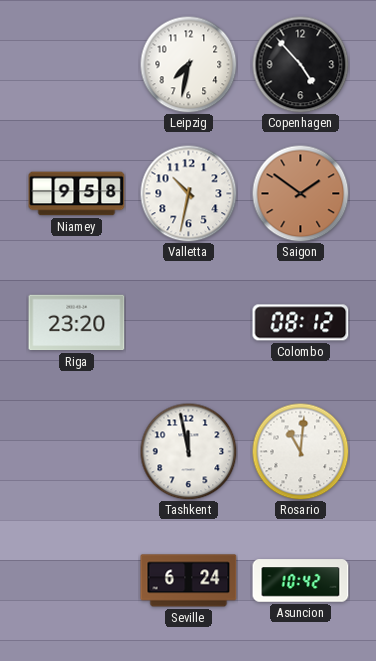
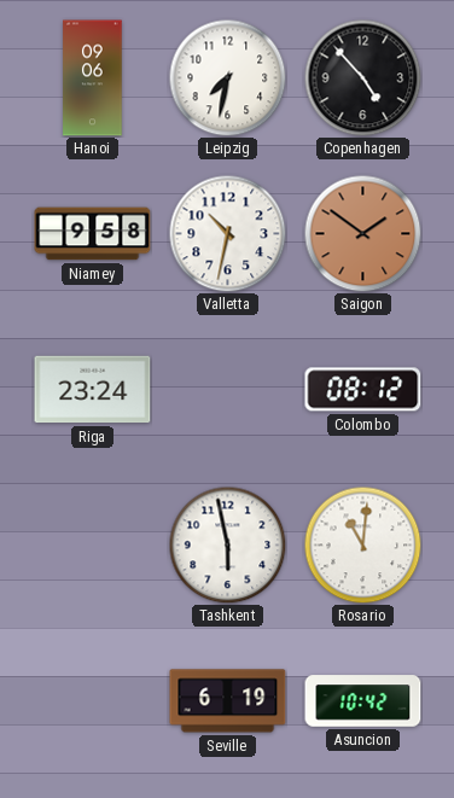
Hanoi: none -> 09:06
Riga: 23:20 -> 23:24
Tashkent: 11:58 -> 5:58
Seville: 6:24 -> 6:19
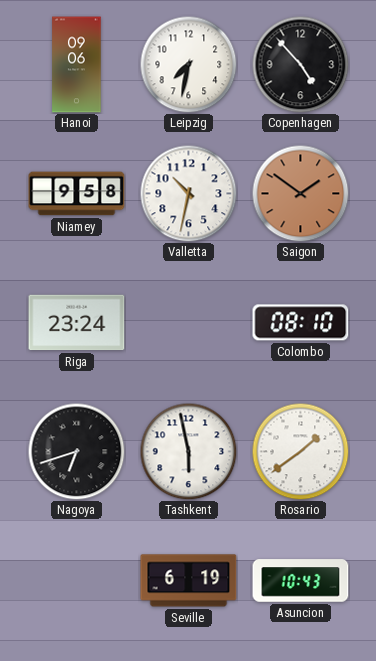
Colombo: 08:12 -> 08:10
Nagoya: none -> 6:42
Rosario: 11:01 -> 1:39
Asuncion: 10:42 -> 10:43
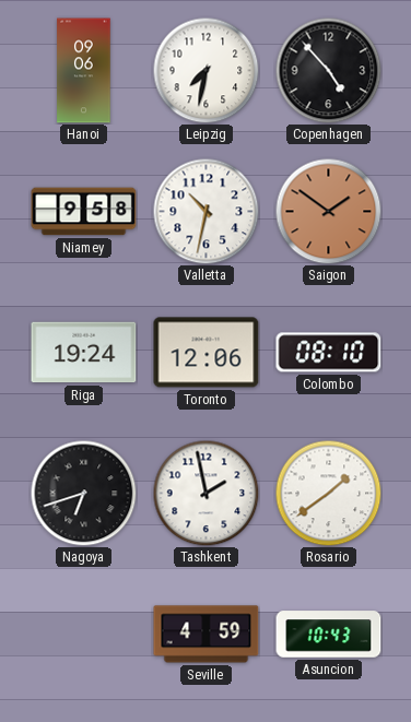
Riga: 23:24 -> 19:24
Toronto: none -> 12:06
Tashkent: 5:58 -> 1:58
Seville: 6:19 -> 4:59
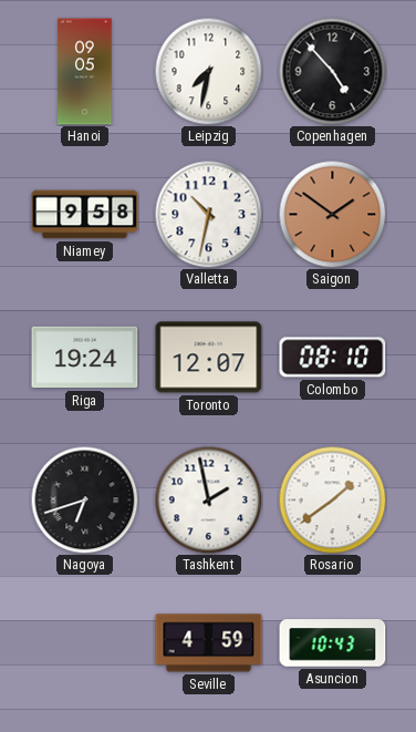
Hanoi: 09:06 -> 09:05
Toronto: 12:06 -> 12:07
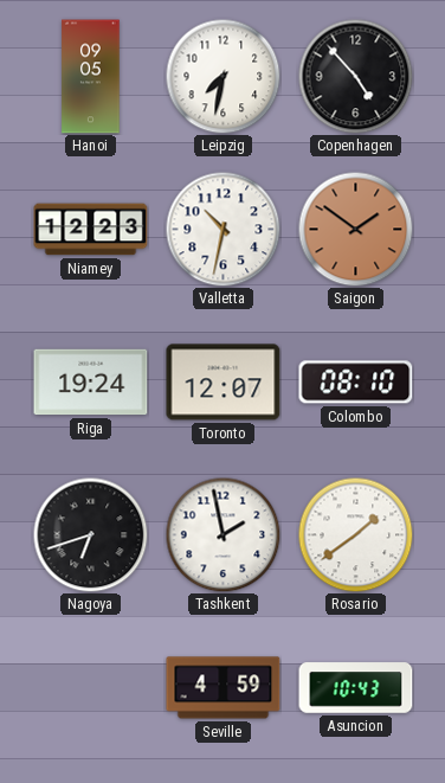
Niamey: 9:58 -> 12:23
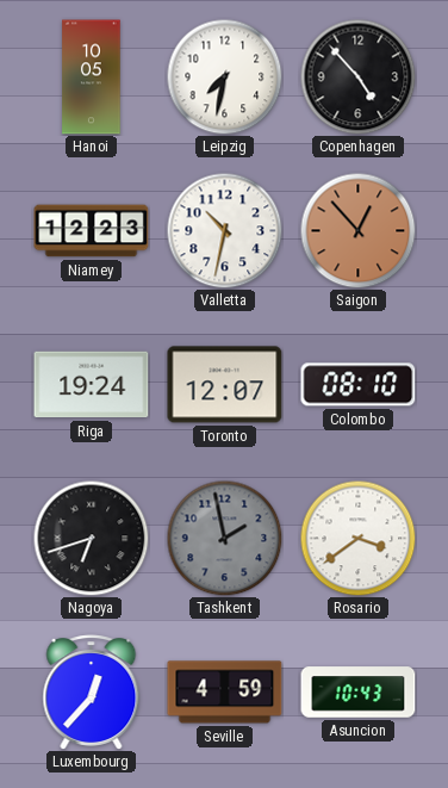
Hanoi: 09:05 -> 10:05
Saigon: 1:51 -> 12:53
Tashkent dial: white -> grey
Rosario: 1:39 -> 3:39
Luxembourg: none -> 12:37
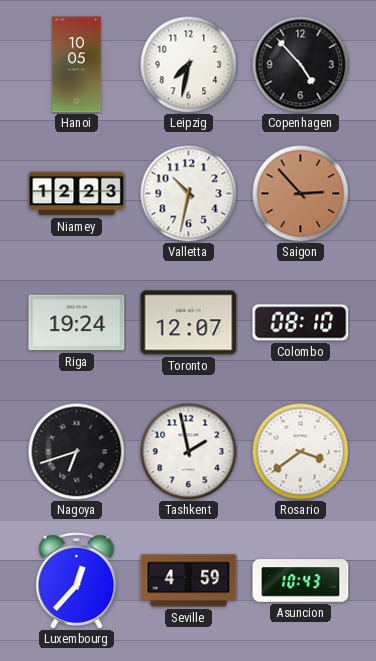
Saigon: 12:53 -> 2:53
Tashkent dial: grey -> white
